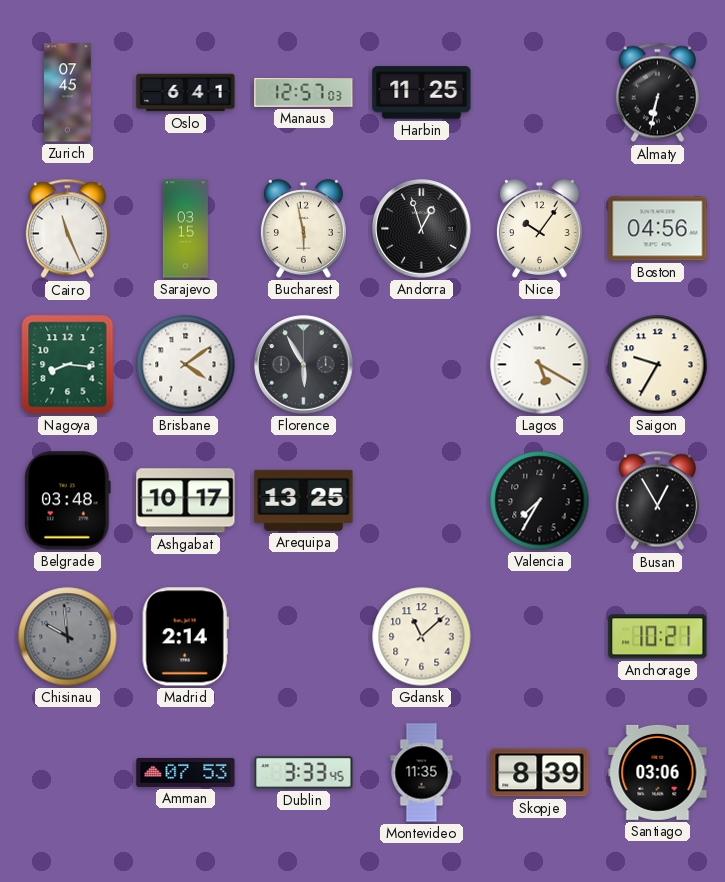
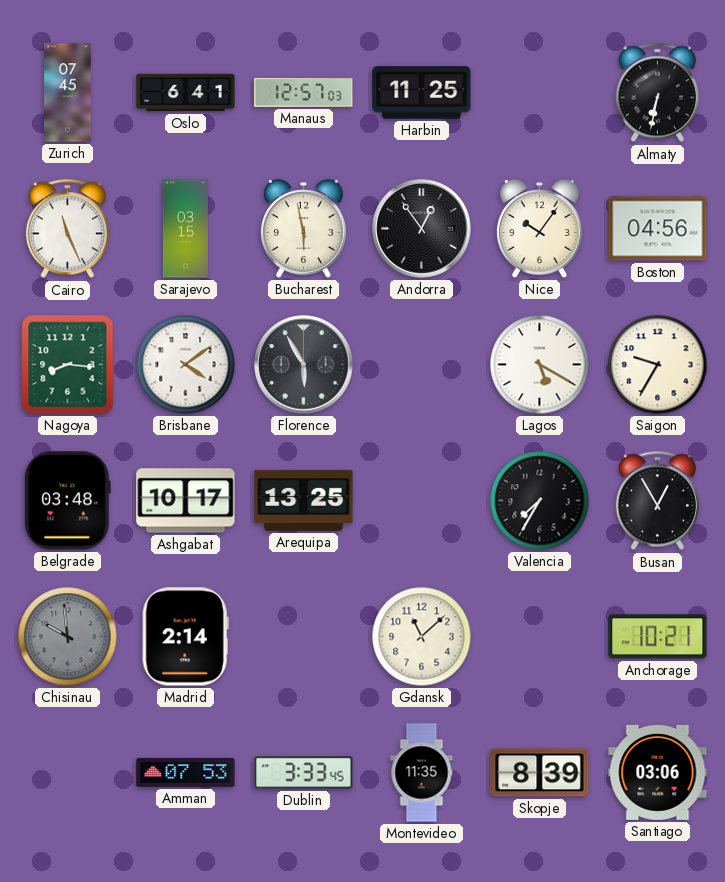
Andorra: 12:57 -> 12:54
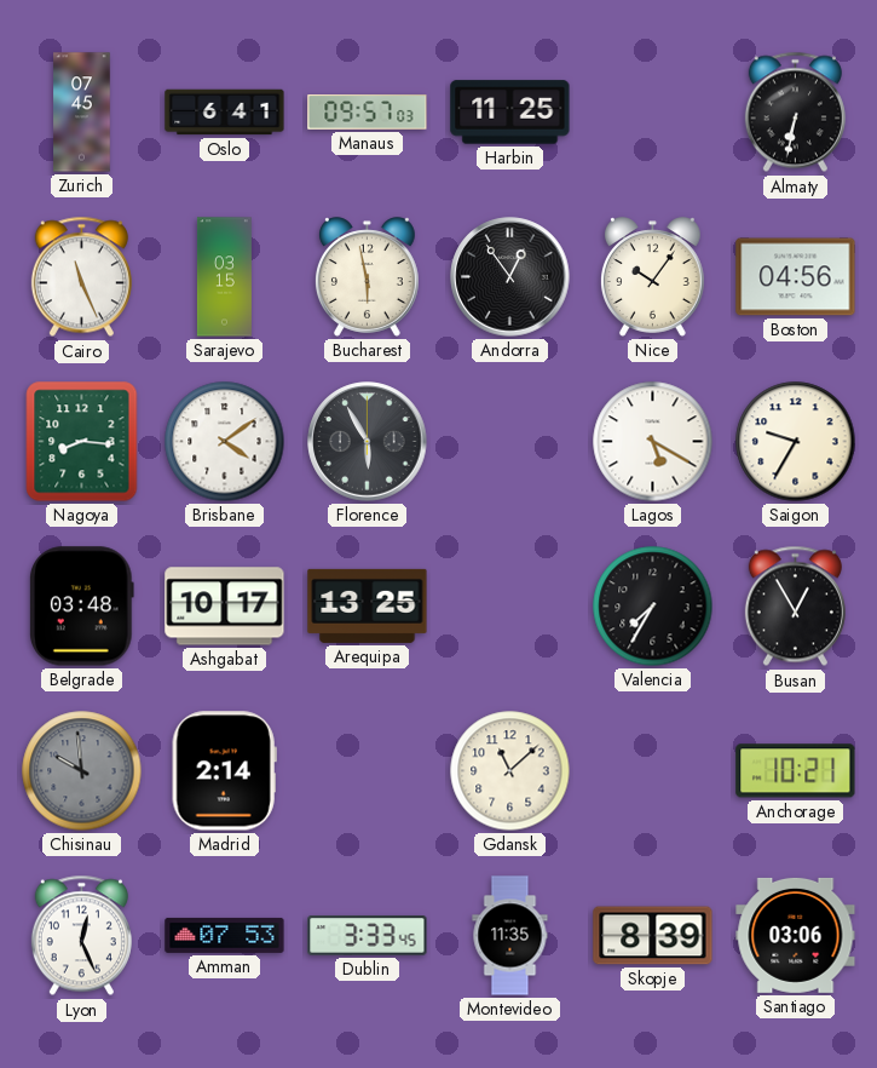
Manaus: 12:57 -> 09:57
Lyon: none -> 12:26
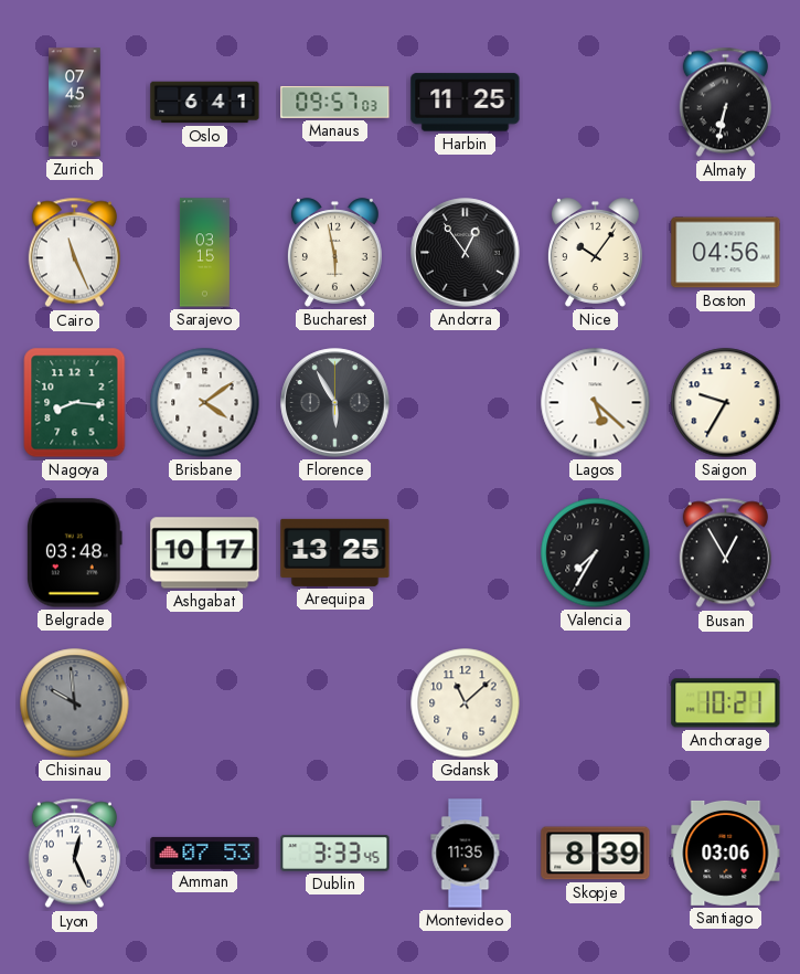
Lagos: 5:20 -> 5:22
Madrid: 2:14 -> none
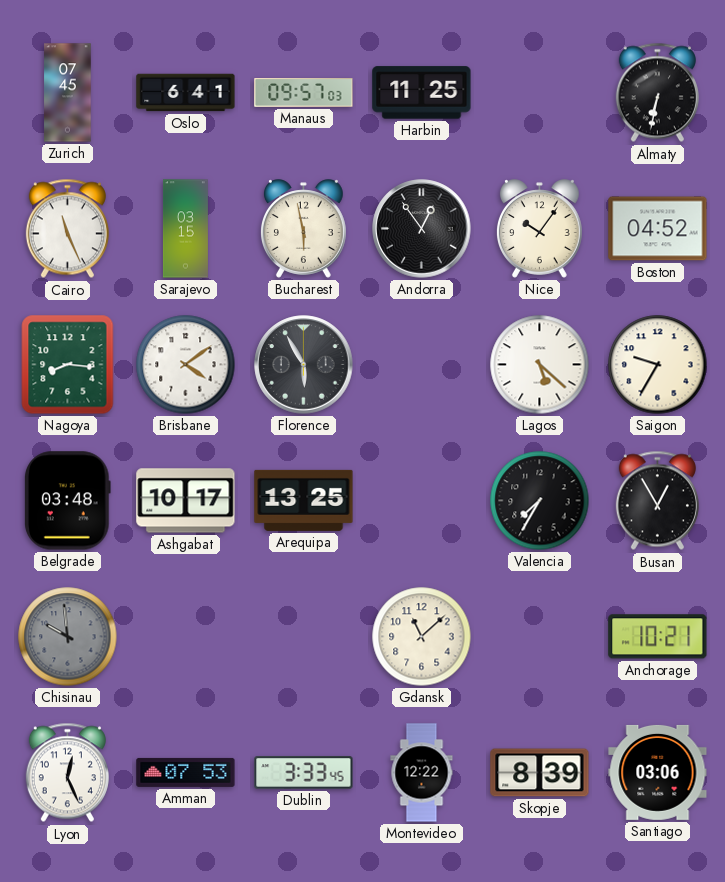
Boston: 04:56 -> 04:52
Montevideo: 11:35 -> 12:22
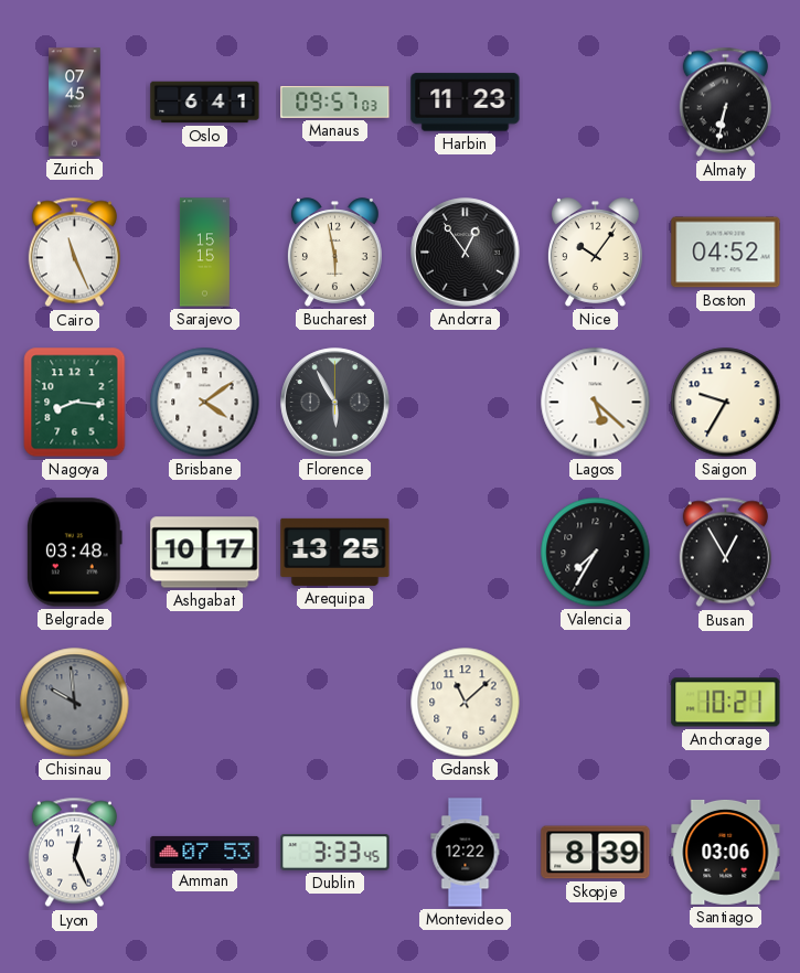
Harbin: 11:25 -> 11:23
Sarajevo: 03:15 -> 15:15
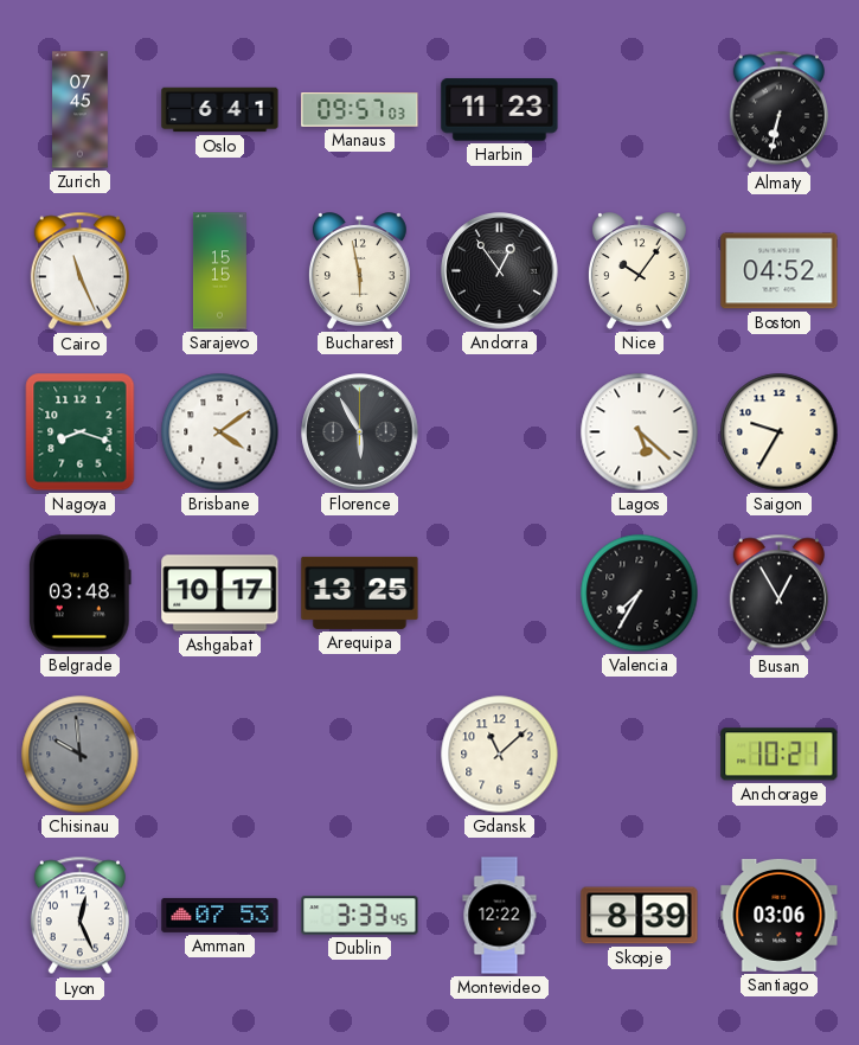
Nagoya: 8:16 -> 8:18
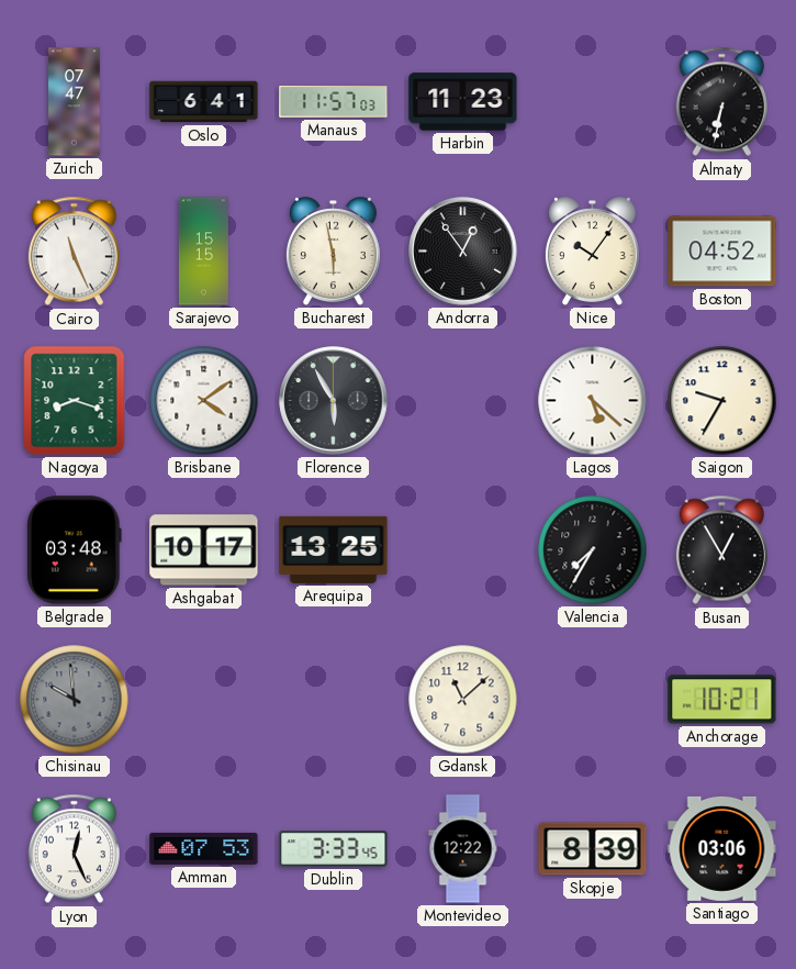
Zurich: 07:45 -> 07:47
Manaus: 09:57 -> 11:57
